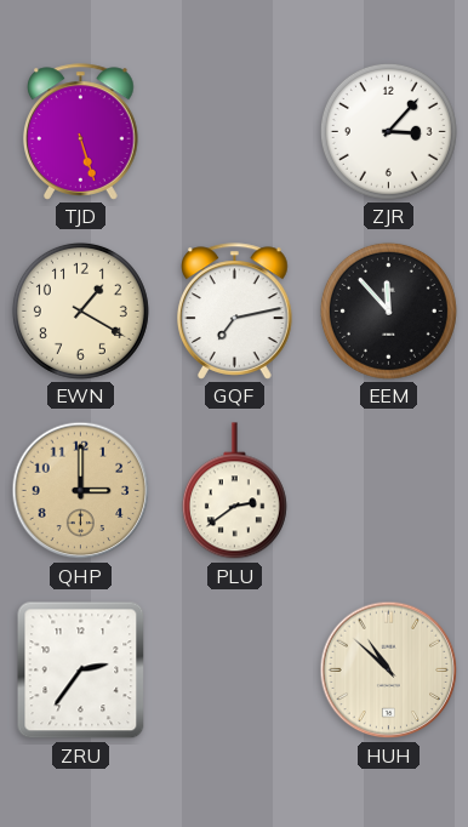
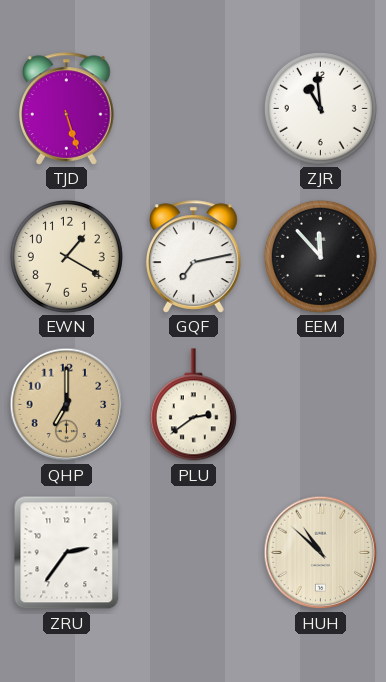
ZJR: 3:07 -> 10:59
QHP: 3:00 -> 7:00
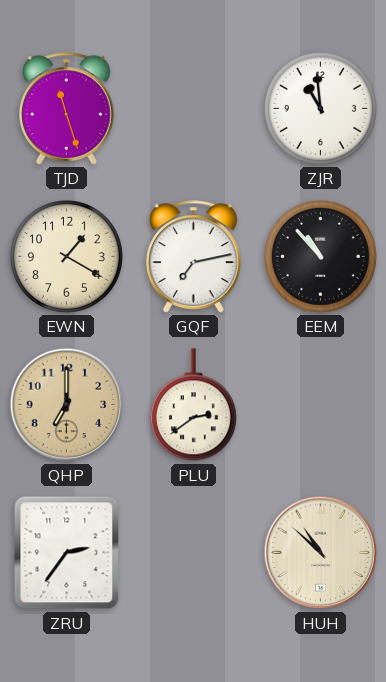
TJD: 5:27 -> 11:27
EEM: 11:53 -> 10:53
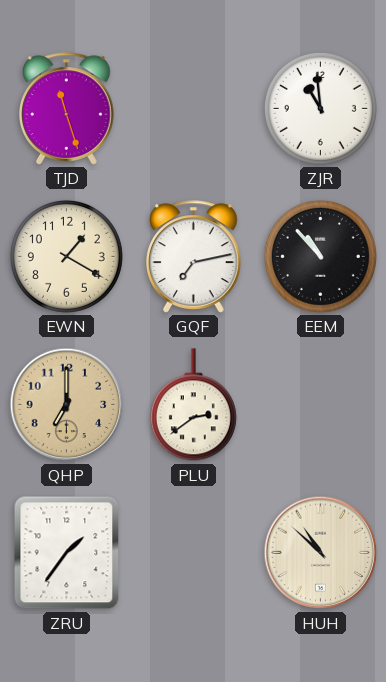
ZRU: 2:36 -> 1:36
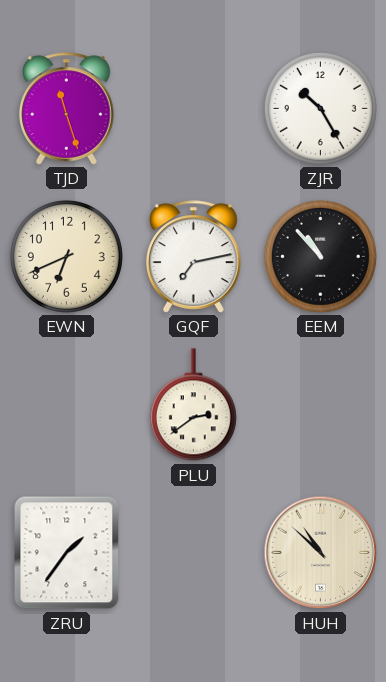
ZJR: 10:59 -> 10:25
EWN: 1:20 -> 6:41
QHP: 7:00 -> none
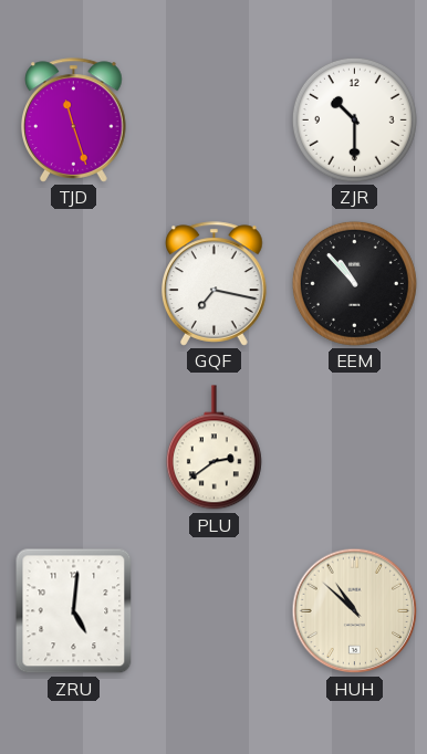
ZJR: 10:25 -> 10:30
EWN: 6:41 -> none
GQF: 7:13 -> 7:17
ZRU: 1:36 -> 5:01
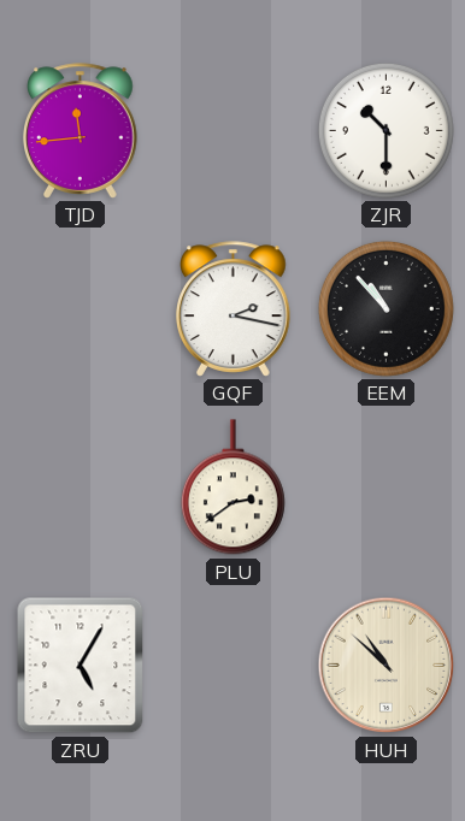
TJD: 11:27 -> 11:44
GQF: 7:17 -> 2:17
ZRU: 5:01 -> 5:05
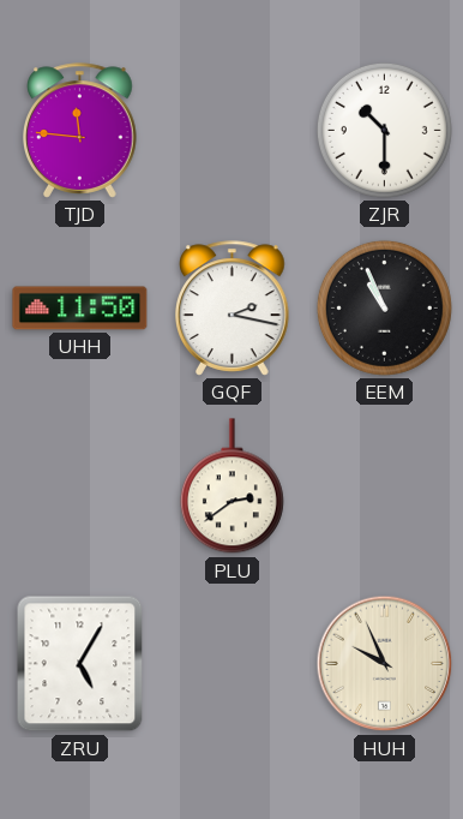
TJD: 11:44 -> 11:46
UHH: none -> 11:50
EEM: 10:53 -> 10:56
HUH: 10:52 -> 9:56
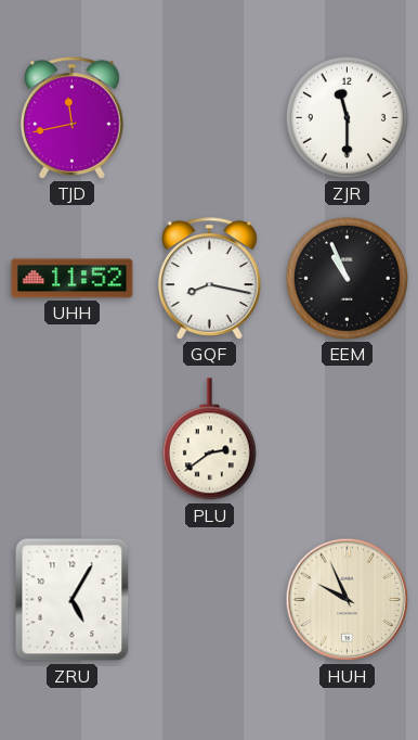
TJD: 11:46 -> 11:43
ZJR: 10:30 -> 11:30
UHH: 11:50 -> 11:52
GQF: 2:17 -> 8:17
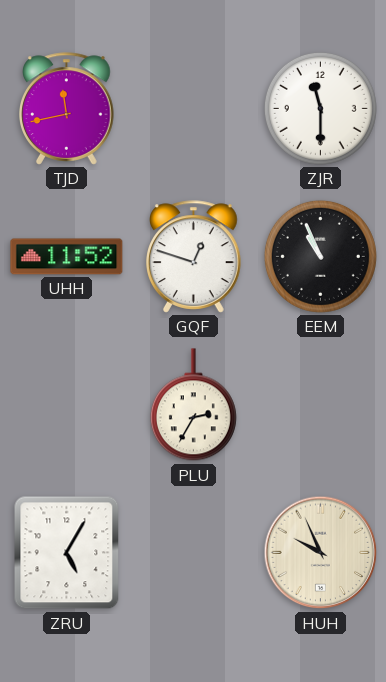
GQF: 8:17 -> 12:48
PLU: 2:39 -> 2:35
